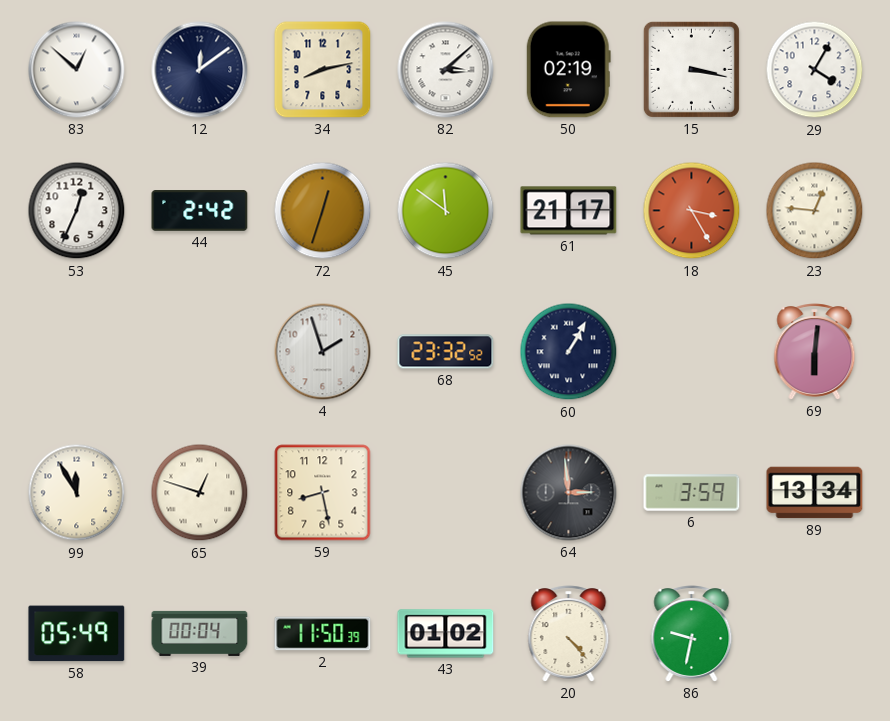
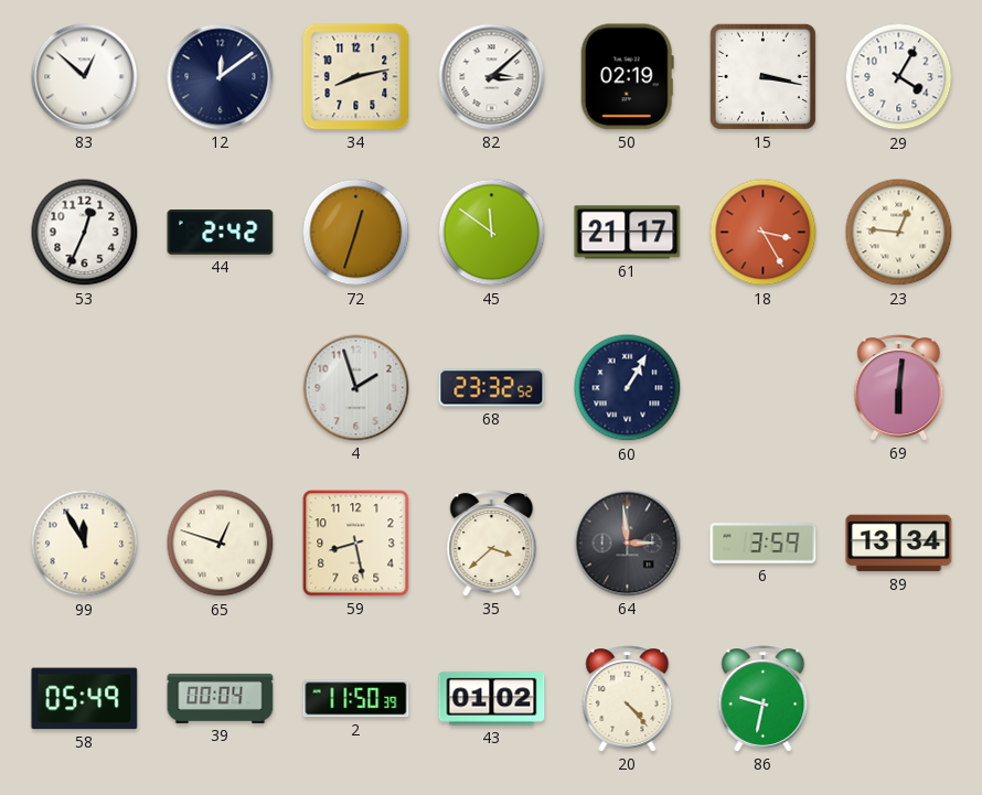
35: none -> 3:38
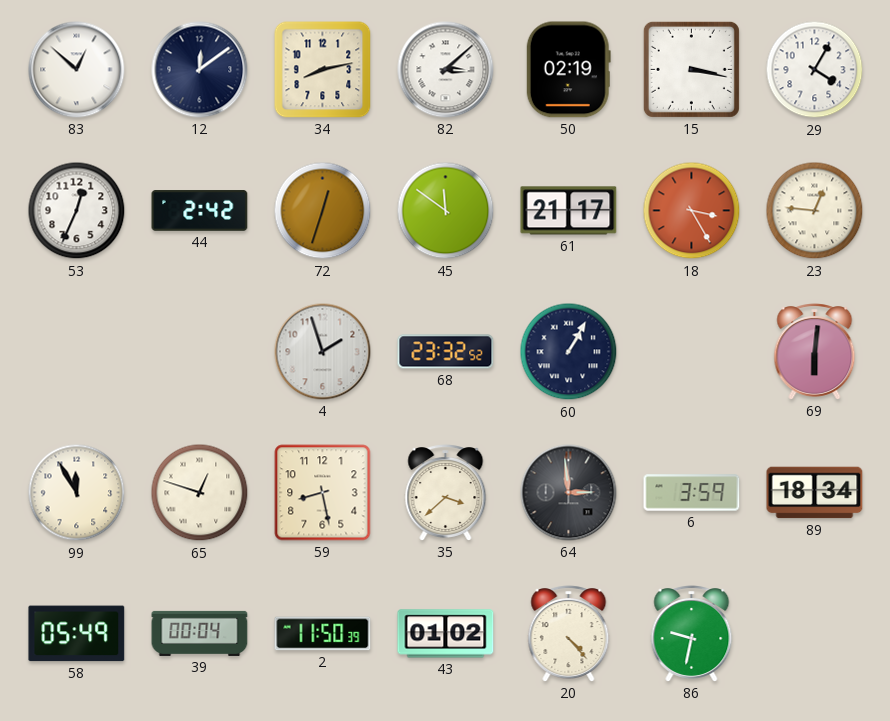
89: 13:34 -> 18:34
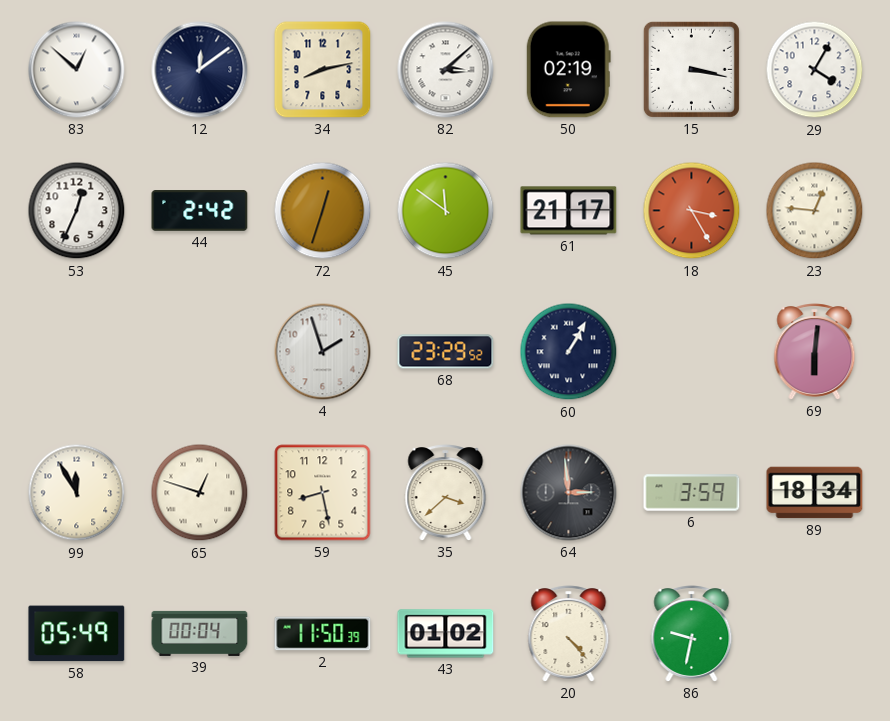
68: 23:32 -> 23:29
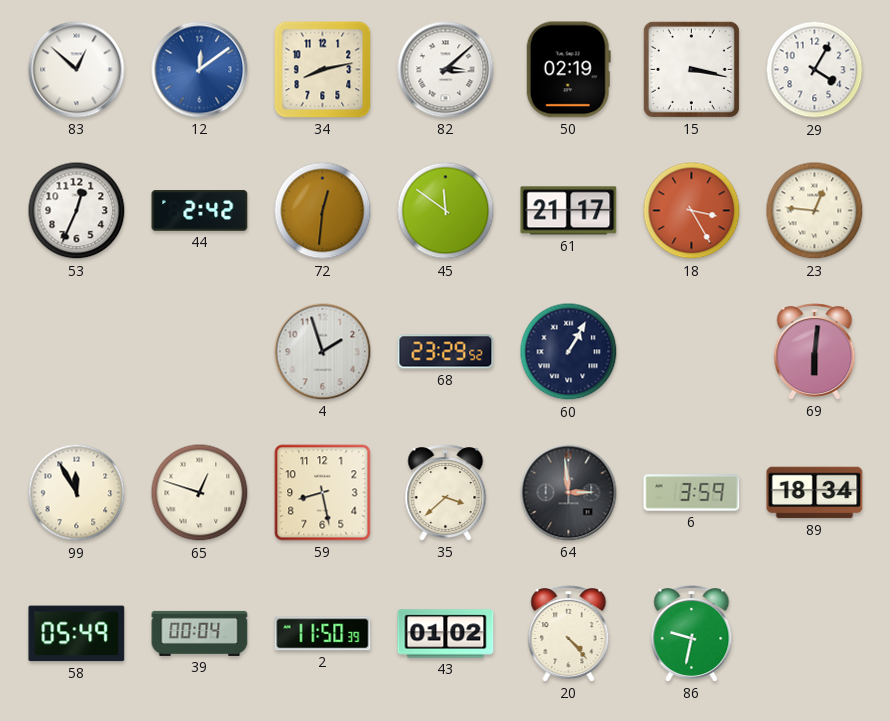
12 dial: navy -> blue
72: 12:33 -> 12:31
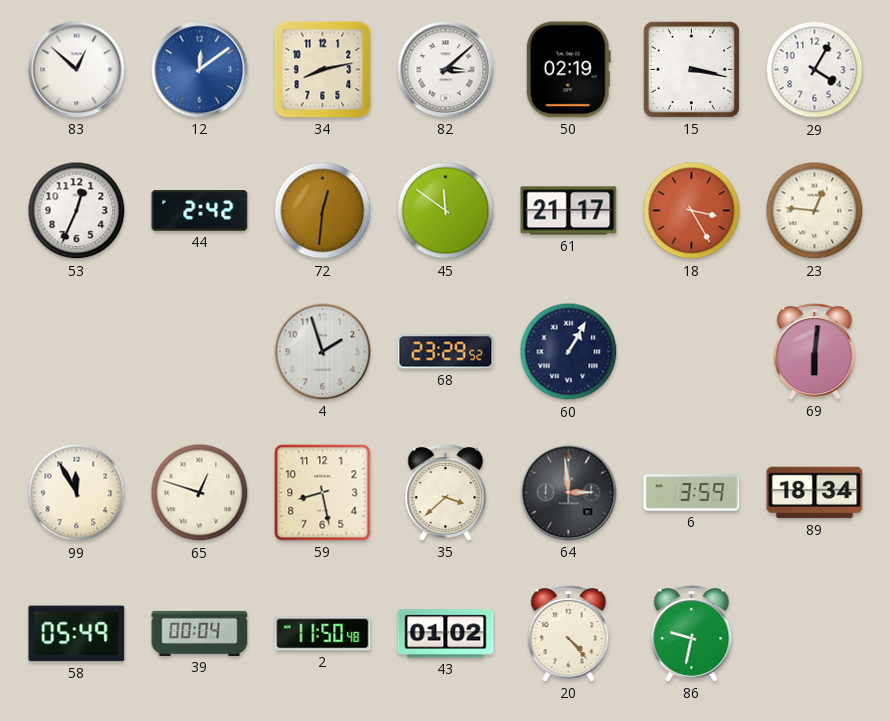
2: 11:50:39 -> 11:50:48
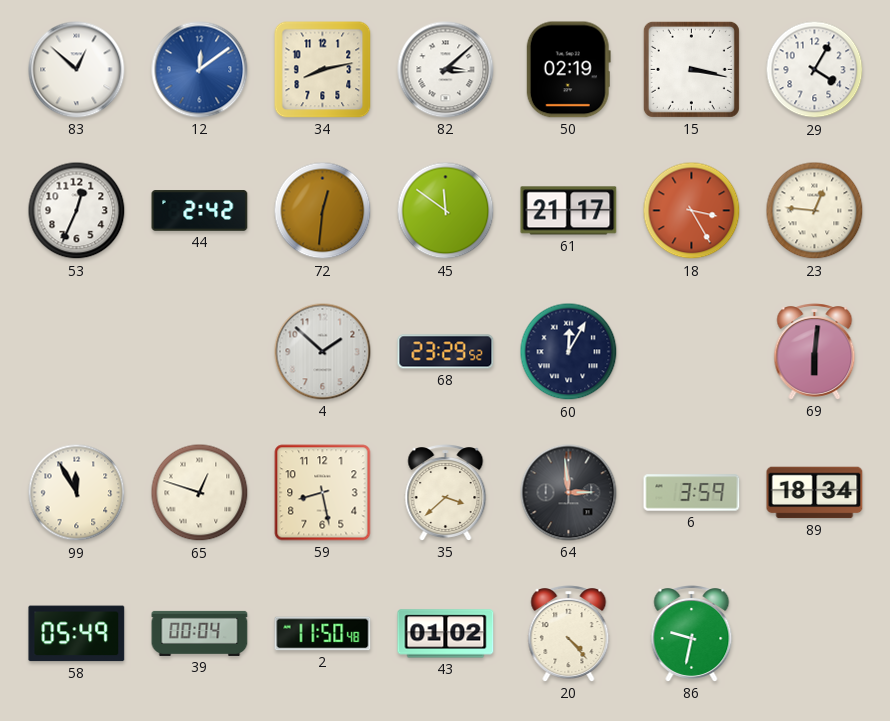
4: 1:57 -> 1:52
60: 1:05 -> 12:05
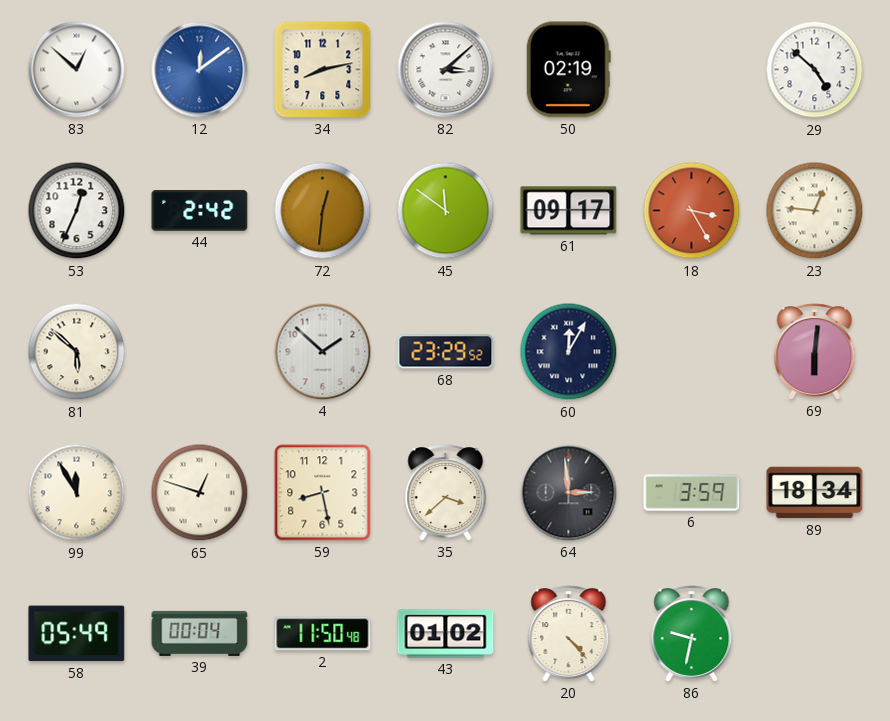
15: 3:17 -> none
29: 4:05 -> 4:52
61: 21:17 -> 09:17
81: none -> 5:52
